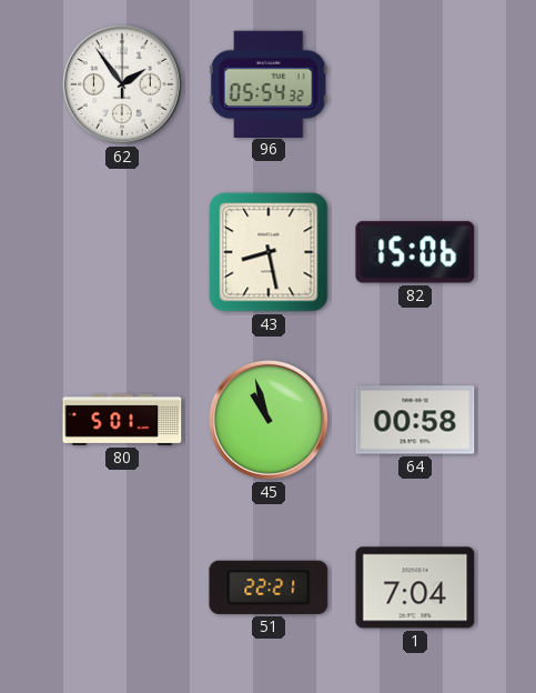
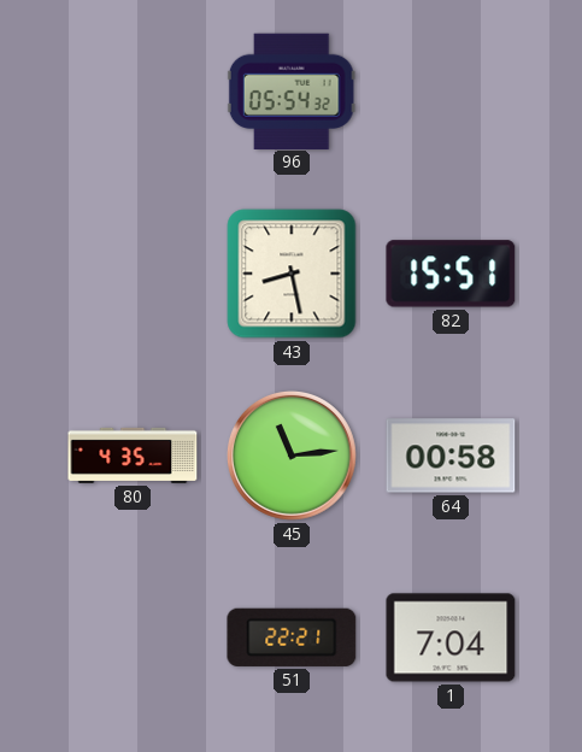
62: 1:54 -> none
82: 15:06 -> 15:51
80: 5:01 -> 4:35
45: 10:57 -> 11:14
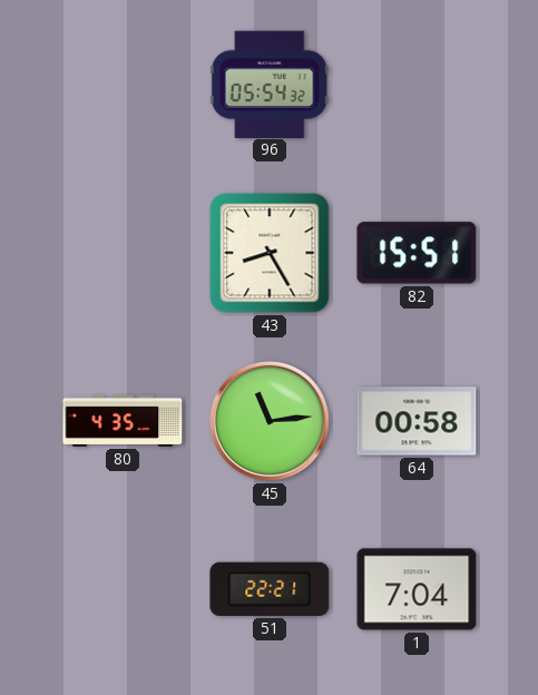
43: 8:28 -> 8:25
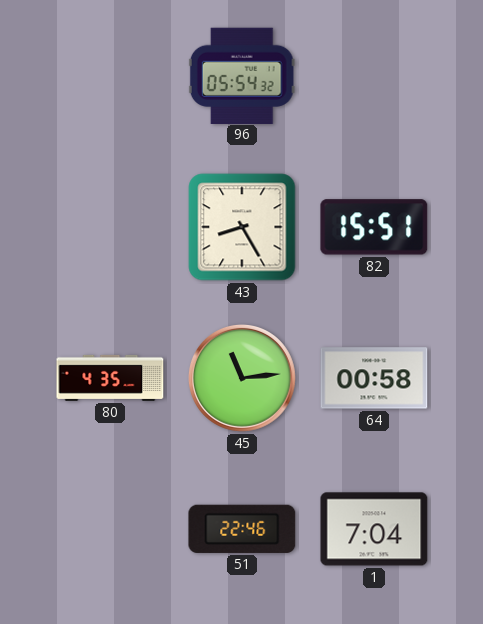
51: 22:21 -> 22:46
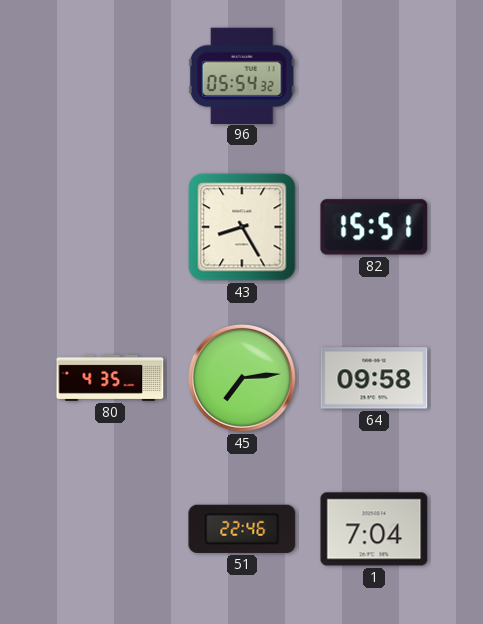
45: 11:14 -> 7:14
64: 00:58 -> 09:58
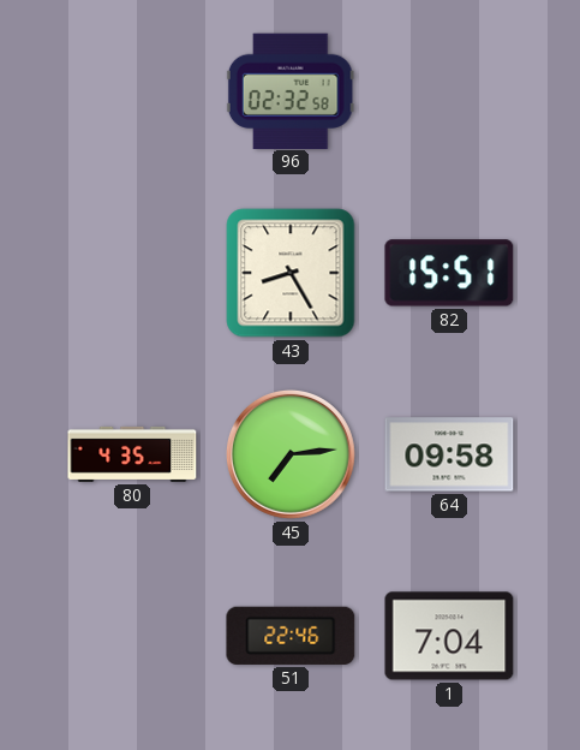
96: 05:54 -> 02:32
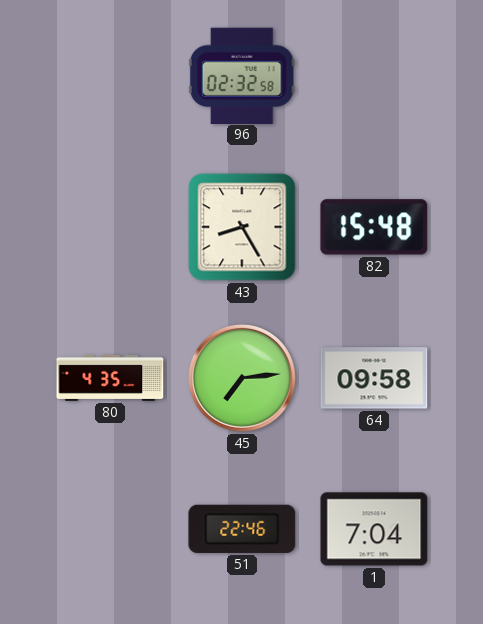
82: 15:51 -> 15:48
